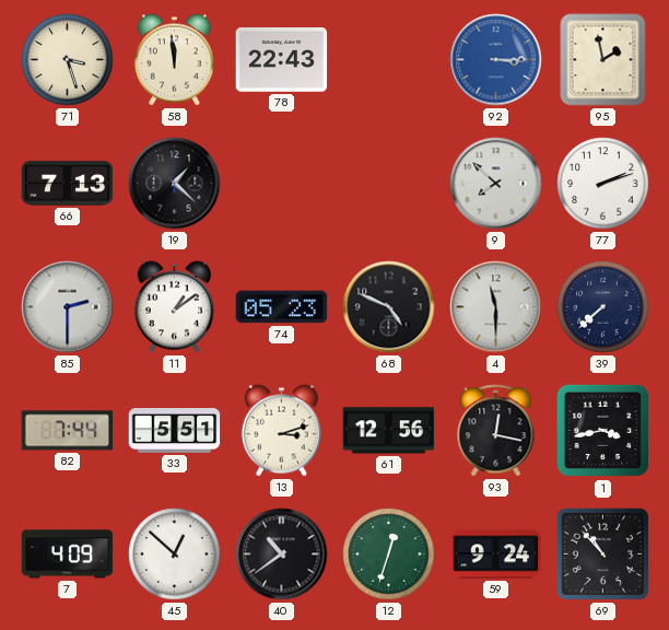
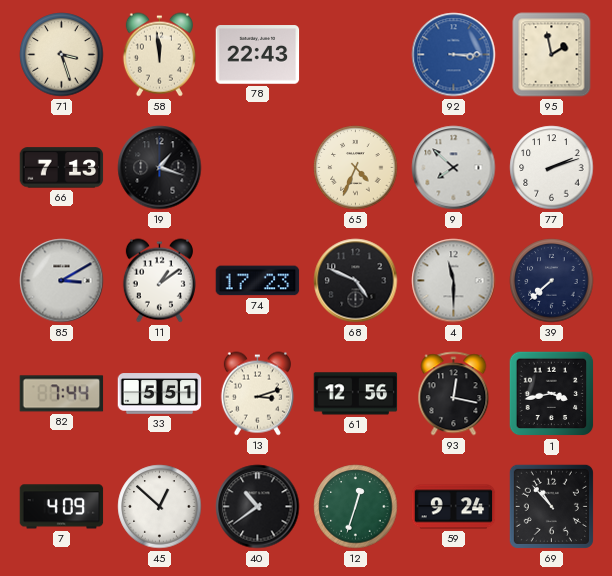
19: 1:22 -> 1:18
65: none -> 4:34
85: 2:30 -> 3:10
74: 05:23 -> 17:23
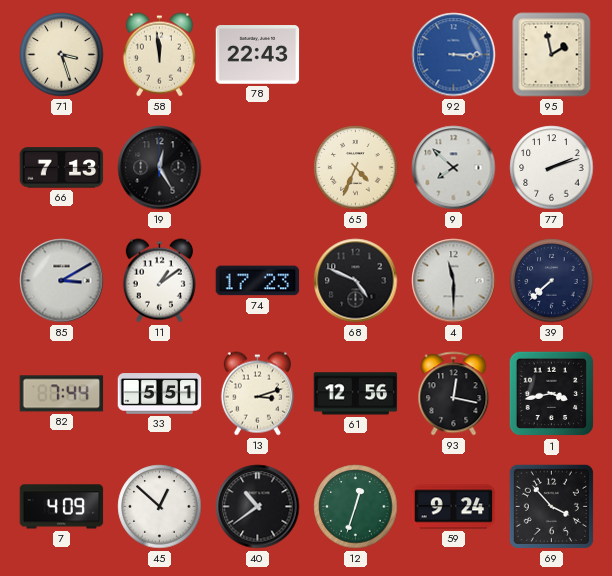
19: 1:18 -> 12:25
69: 10:53 -> 3:53
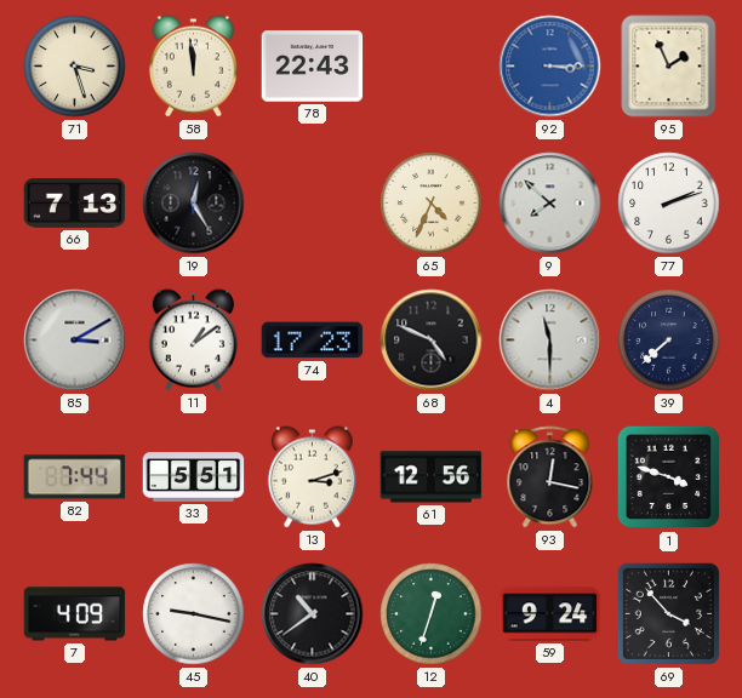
95: 1:58 -> 1:56
1: 3:43 -> 3:48
45: 12:52 -> 9:17
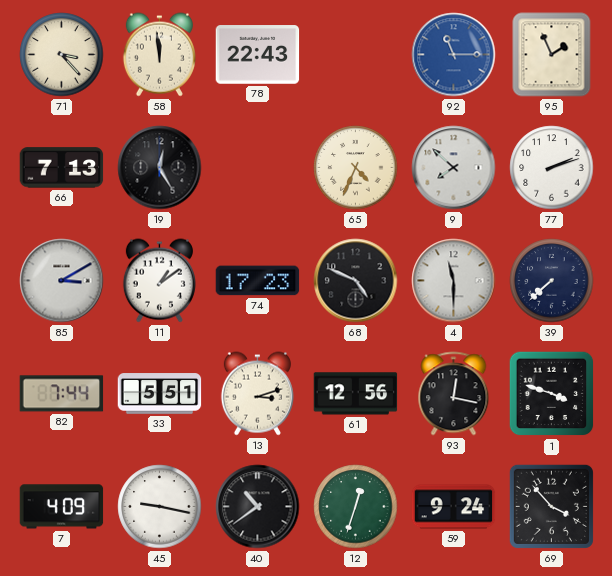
71: 3:27 -> 3:23
92: 3:15 -> 11:15
